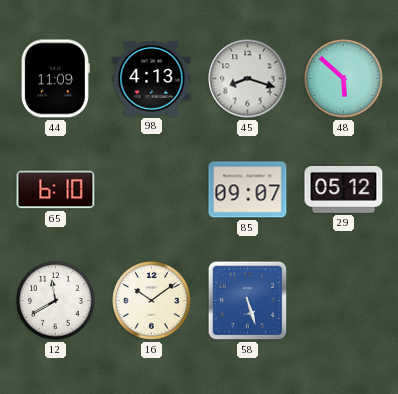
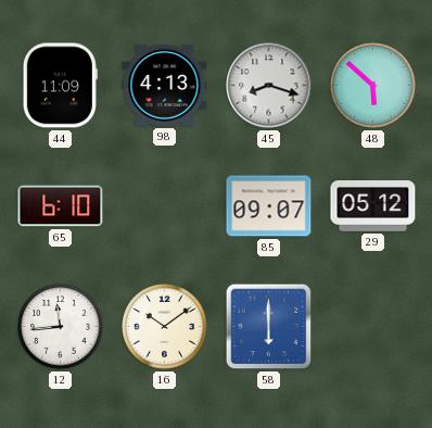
12: 11:40 -> 11:44
58: 5:27 -> 6:00
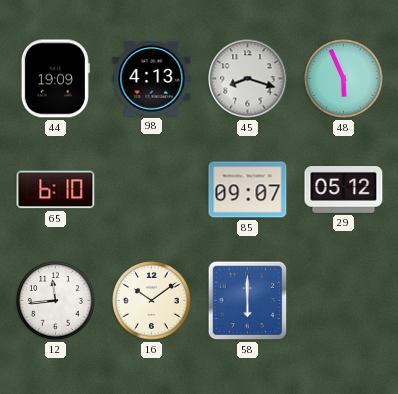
44: 11:09 -> 19:09
48: 5:52 -> 5:56
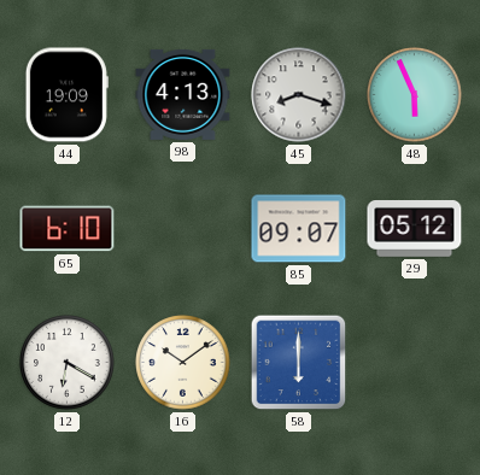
12: 11:44 -> 6:20
